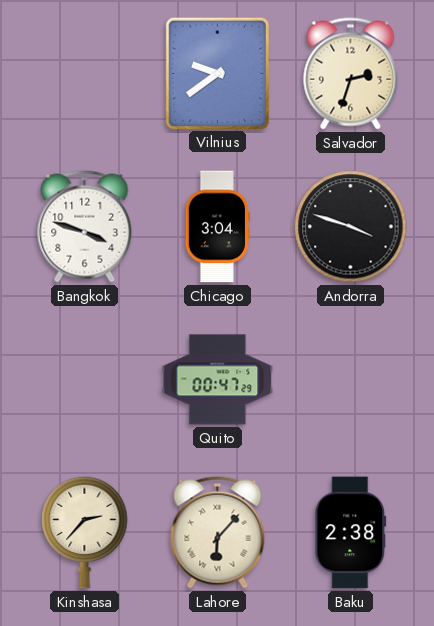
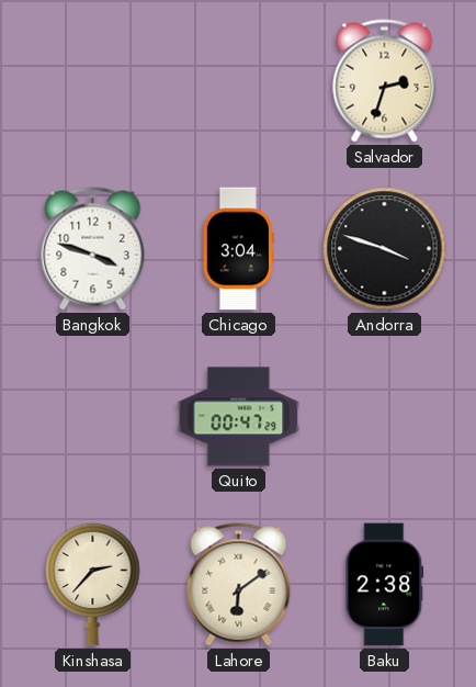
Vilnius: 9:39 -> none
Lahore: 6:07 -> 6:09
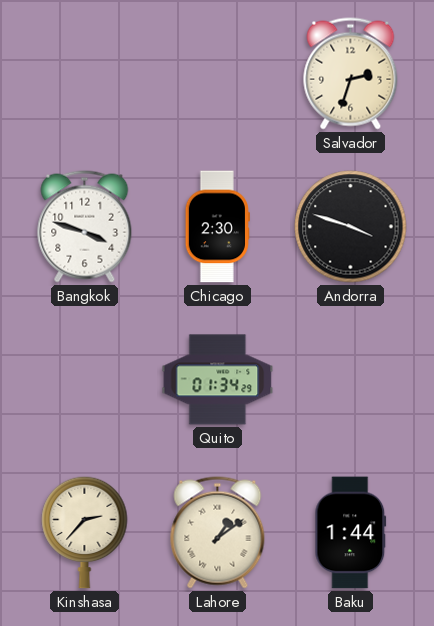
Chicago: 3:04 -> 2:30
Quito: 00:47 -> 01:34
Lahore: 6:09 -> 1:09
Baku: 2:38 -> 1:44
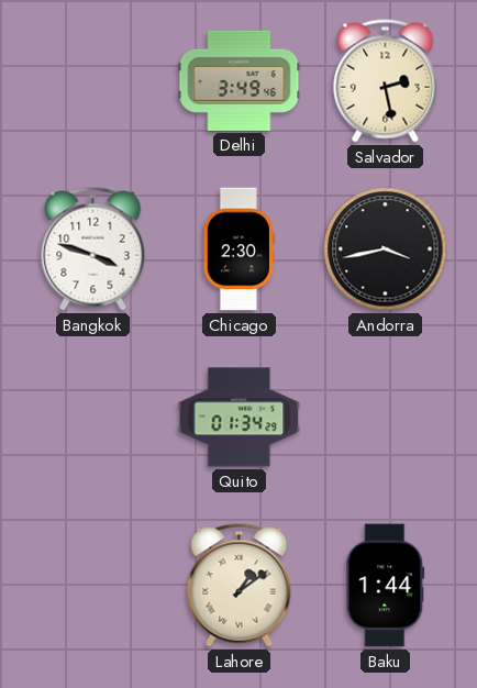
Delhi: none -> 3:49
Salvador: 2:33 -> 2:28
Andorra: 3:48 -> 3:43
Kinshasa: 2:37 -> none
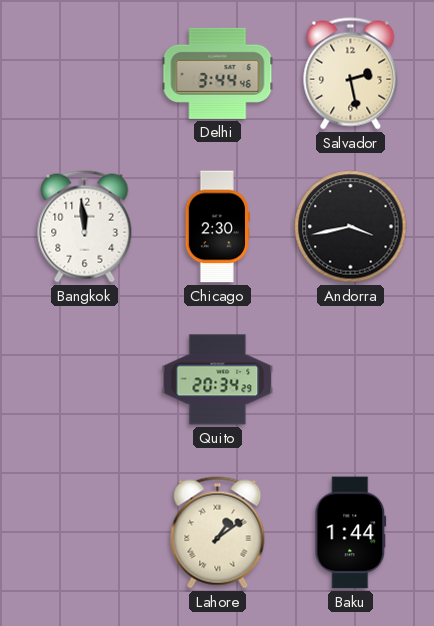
Delhi: 3:49 -> 3:44
Bangkok: 3:48 -> 11:59
Quito: 01:34 -> 20:34
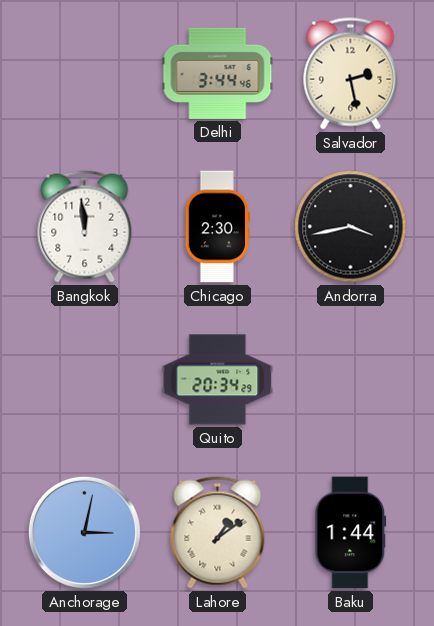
Anchorage: none -> 3:02
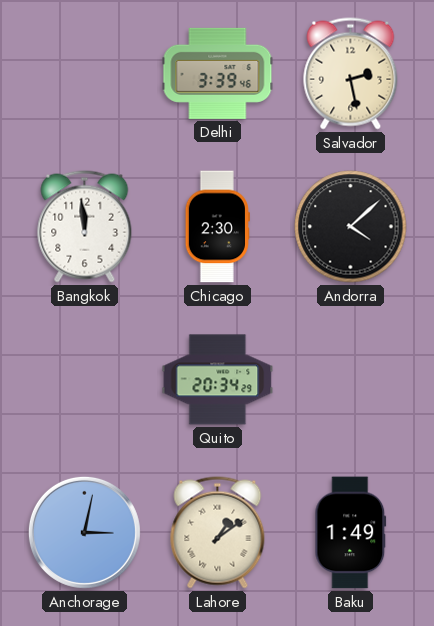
Delhi: 3:44 -> 3:39
Andorra: 3:43 -> 4:08
Baku: 1:44 -> 1:49
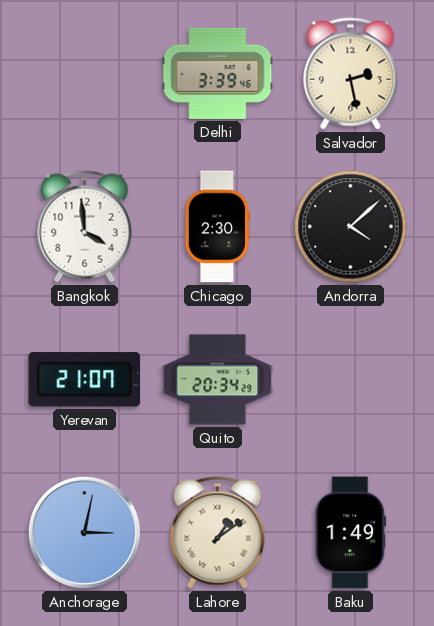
Bangkok: 11:59 -> 3:59
Yerevan: none -> 21:07
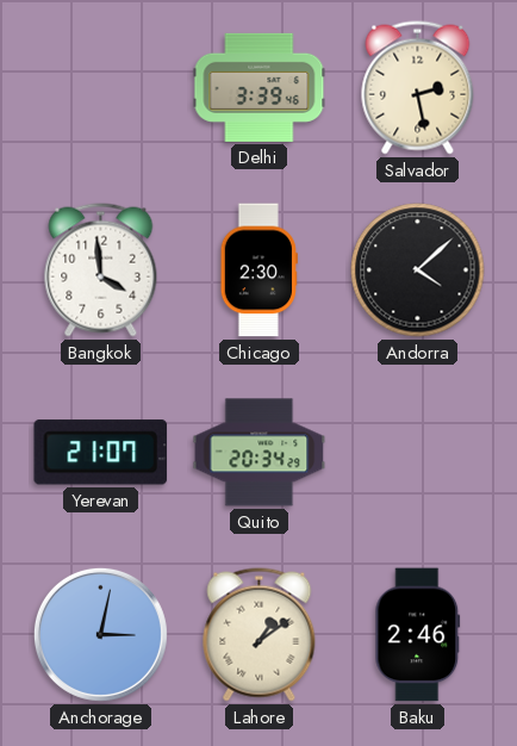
Baku: 1:49 -> 2:46
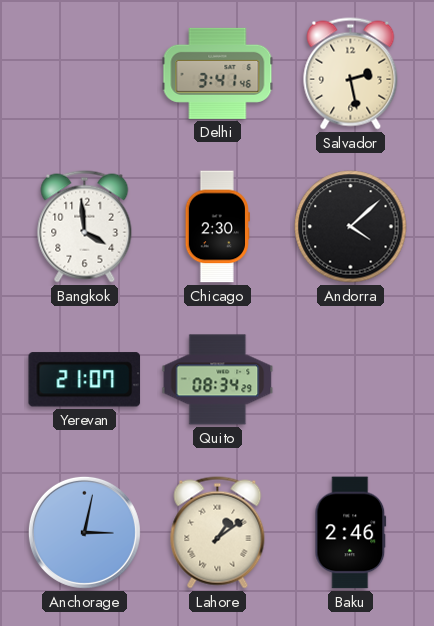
Delhi: 3:39 -> 3:41
Quito: 20:34 -> 08:34
